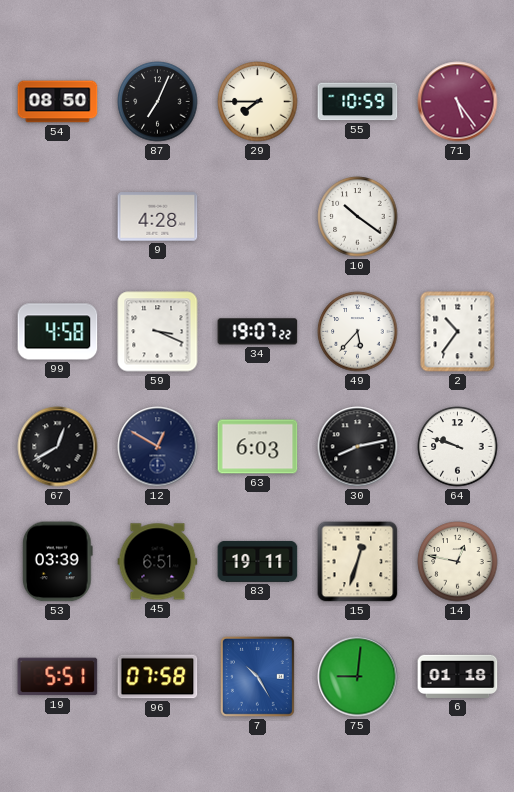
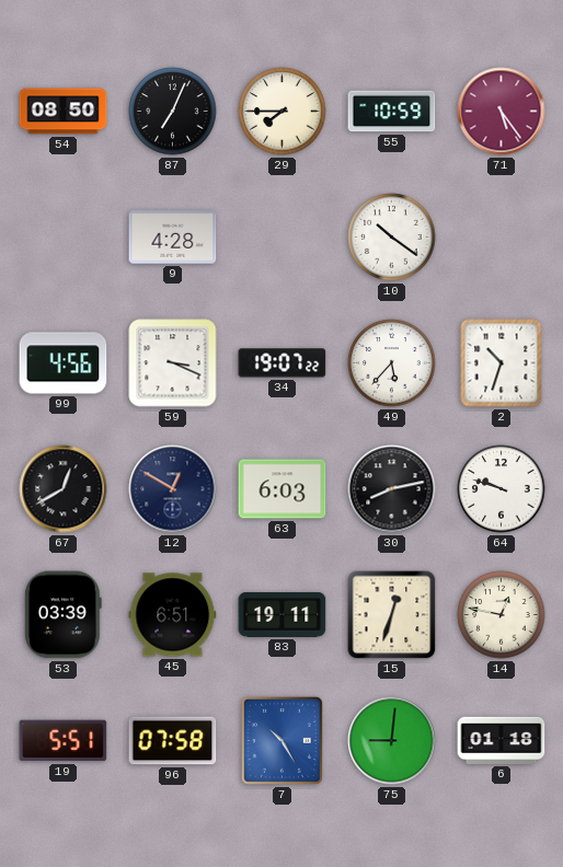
99: 4:58 -> 4:56
2: 10:36 -> 10:33
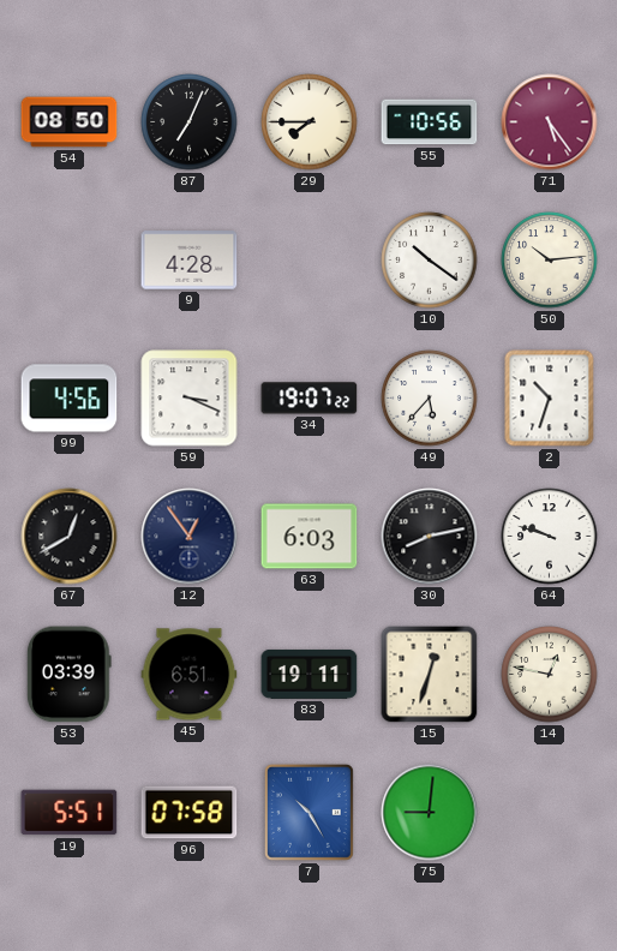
55: 10:59 -> 10:56
50: none -> 10:14
12: 12:50 -> 12:54
6: 01:18 -> none
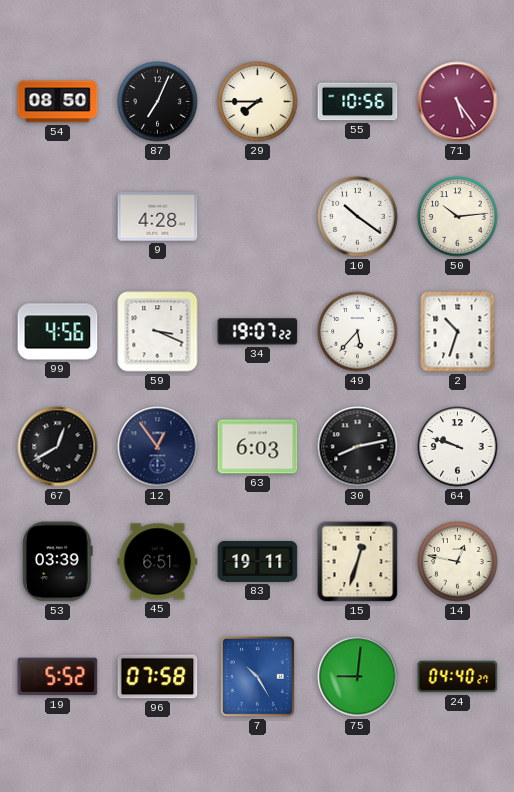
19: 5:51 -> 5:52
24: none -> 04:40
